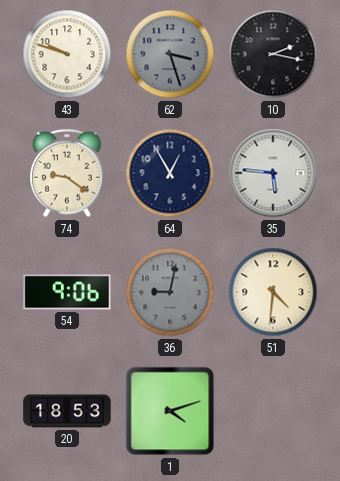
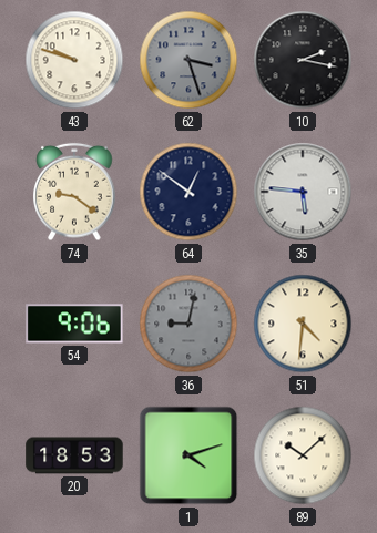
64: 12:55 -> 12:51
89: none -> 10:08
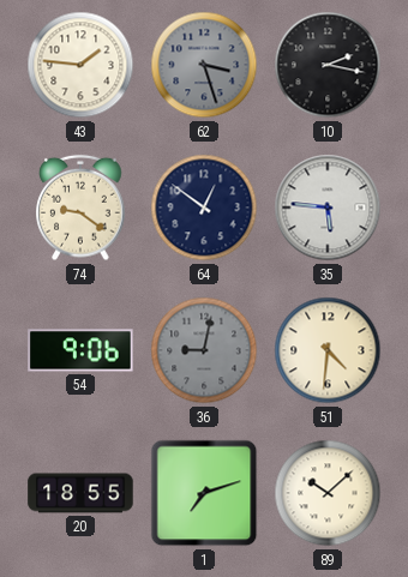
43: 9:48 -> 1:46
20: 18:53 -> 18:55
1: 4:12 -> 7:12
